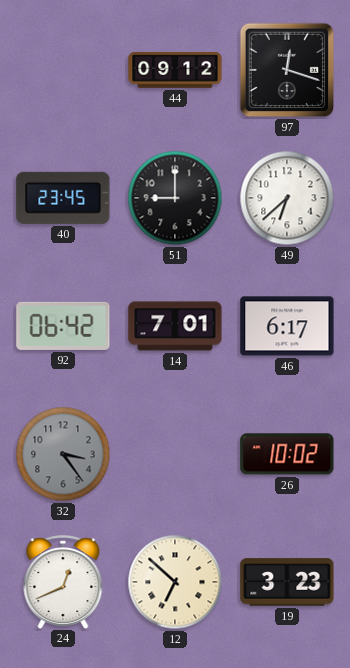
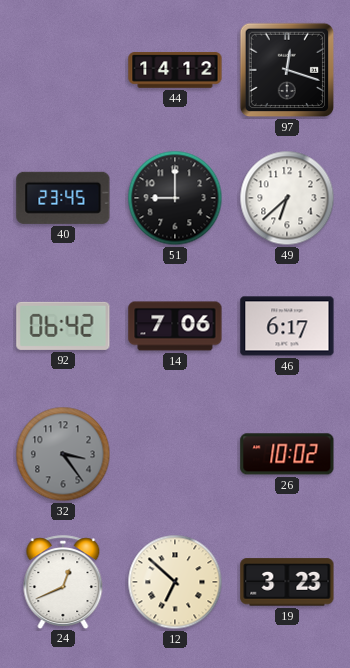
44: 09:12 -> 14:12
14: 7:01 -> 7:06
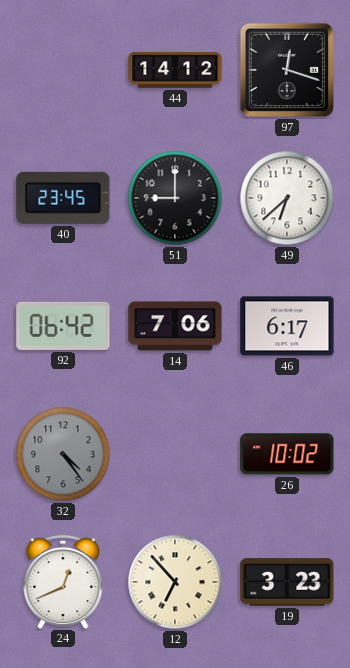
32: 3:24 -> 4:24
12: 6:52 -> 6:53
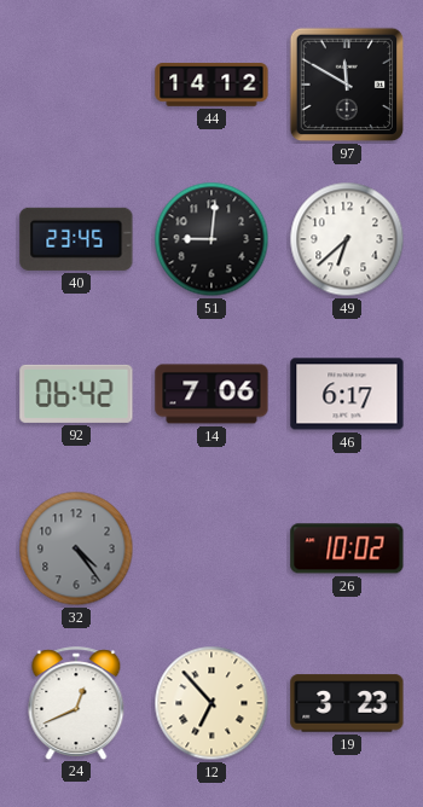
97: 12:18 -> 11:50
51: 9:00 -> 9:01
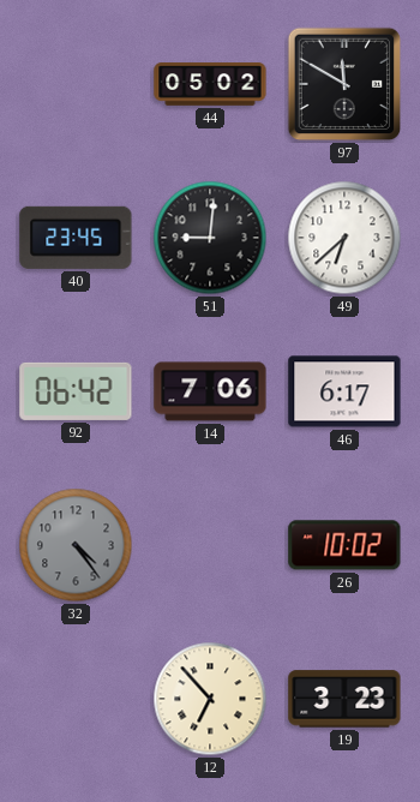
44: 14:12 -> 05:02
24: 12:41 -> none
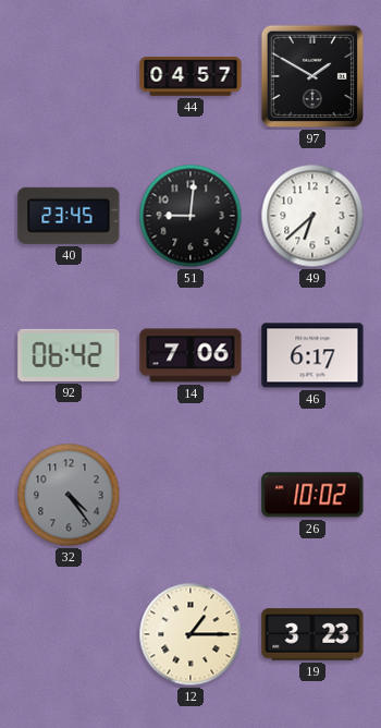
44: 05:02 -> 04:57
97: 11:50 -> 1:50
12: 6:53 -> 1:15
